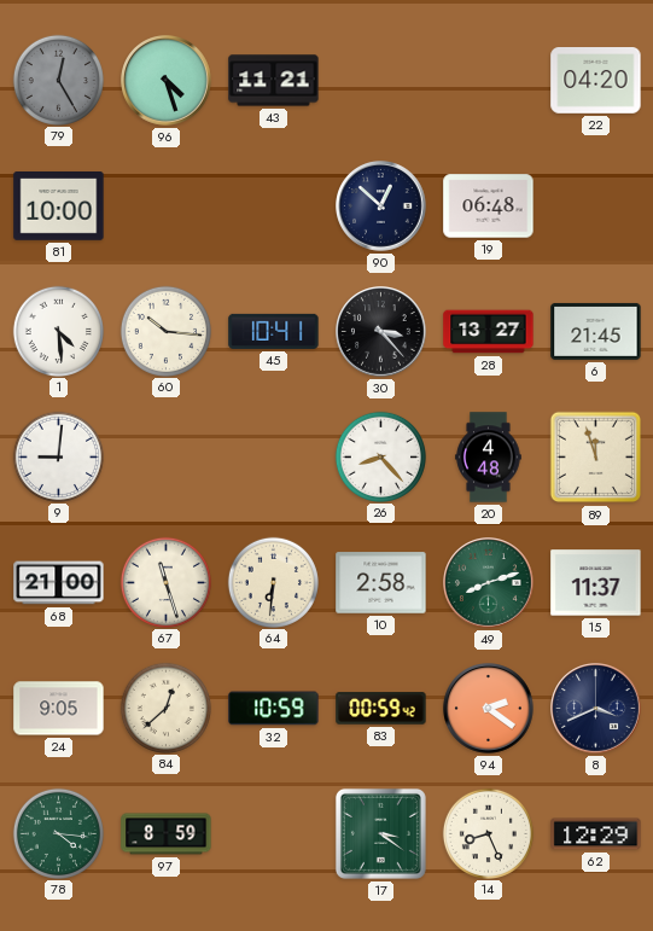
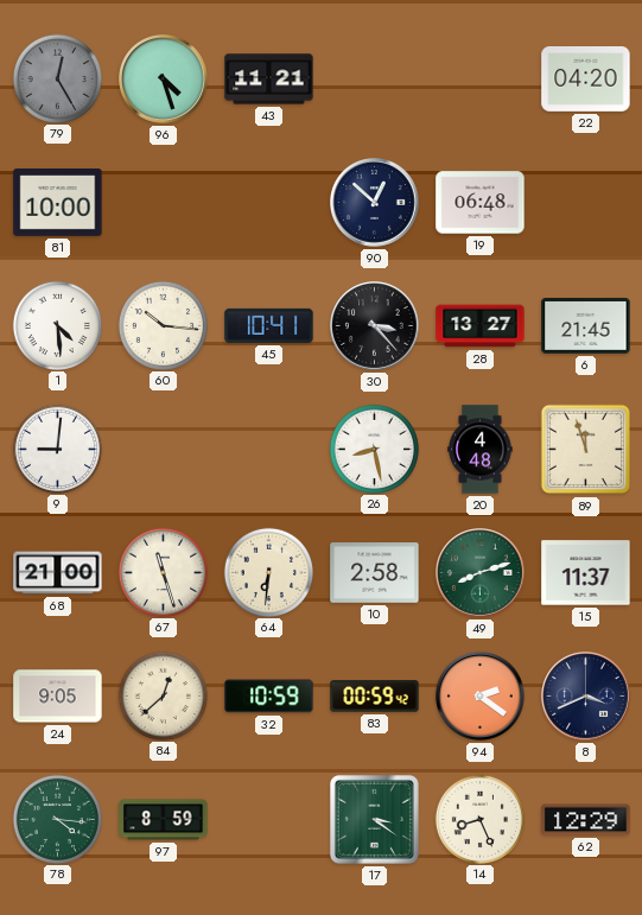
26: 8:23 -> 8:28
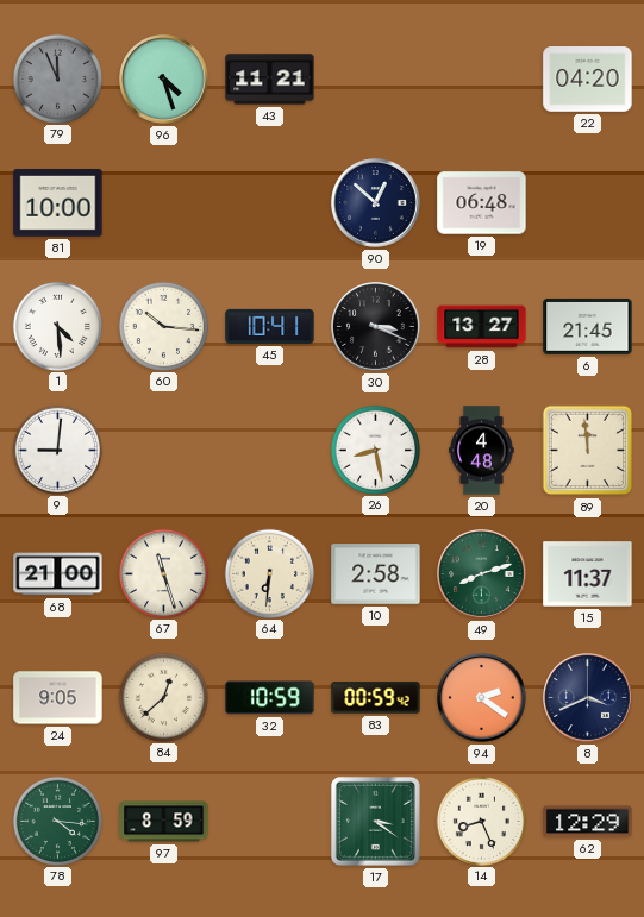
79: 12:25 -> 11:56
30: 3:23 -> 3:19
89: 11:57 -> 11:59
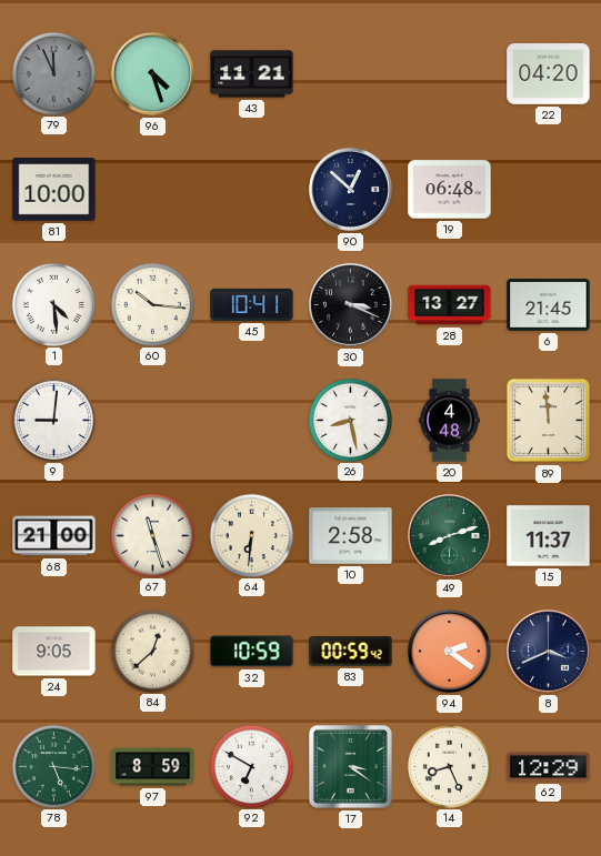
78: 4:16 -> 5:16
92: none -> 6:50
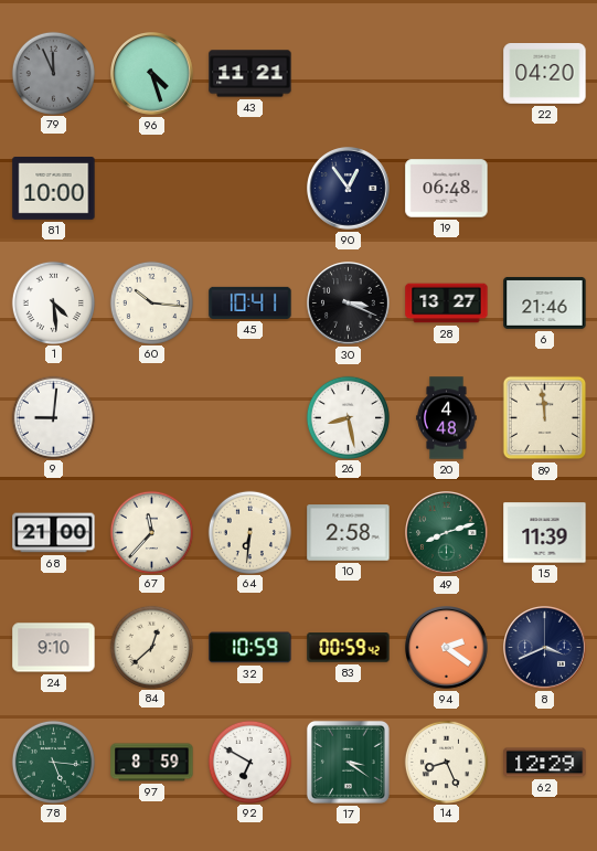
90: 12:52 -> 12:54
6: 21:45 -> 21:46
67: 11:27 -> 11:37
15: 11:37 -> 11:39
24: 9:05 -> 9:10
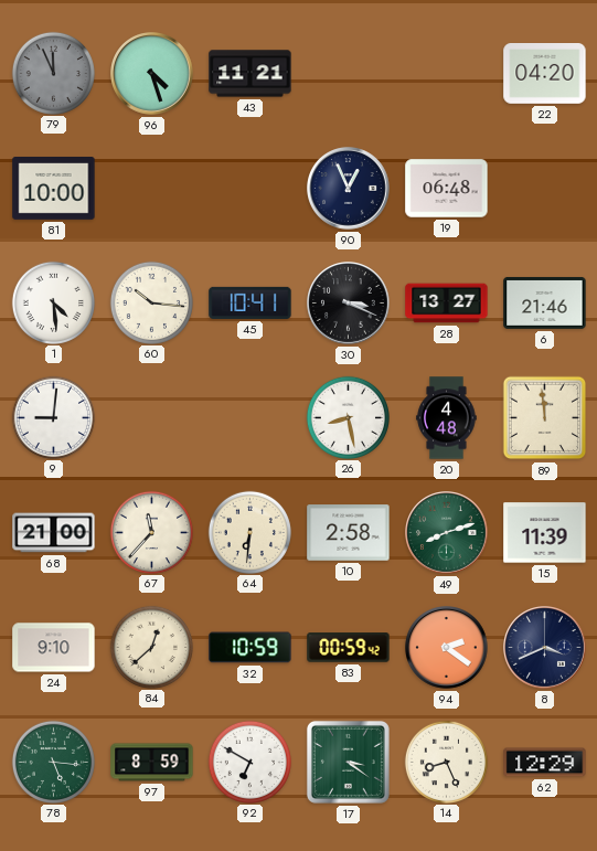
90: 12:54 -> 12:56
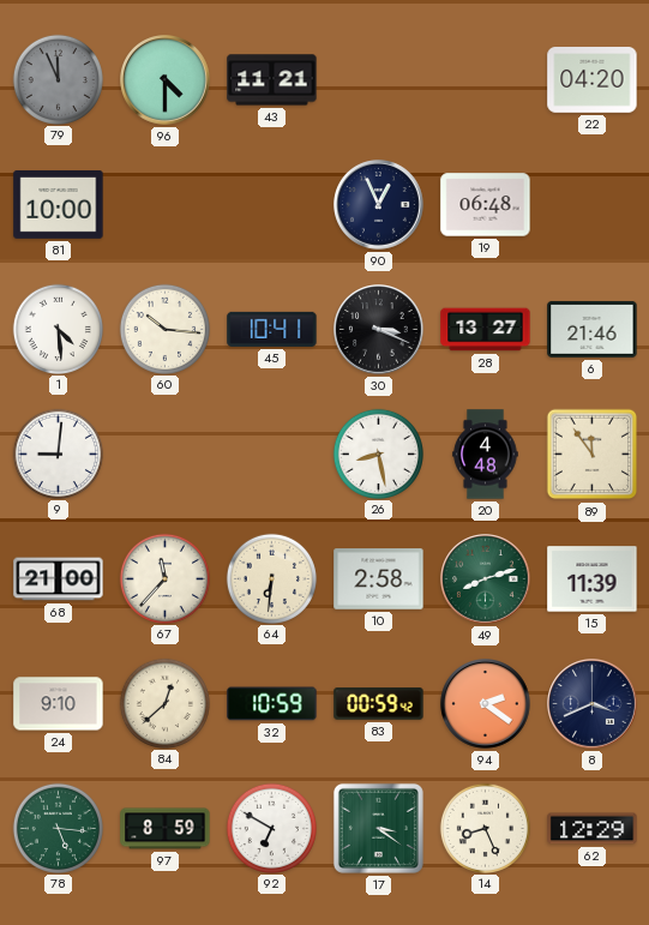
96: 4:27 -> 4:30
89: 11:59 -> 11:54
